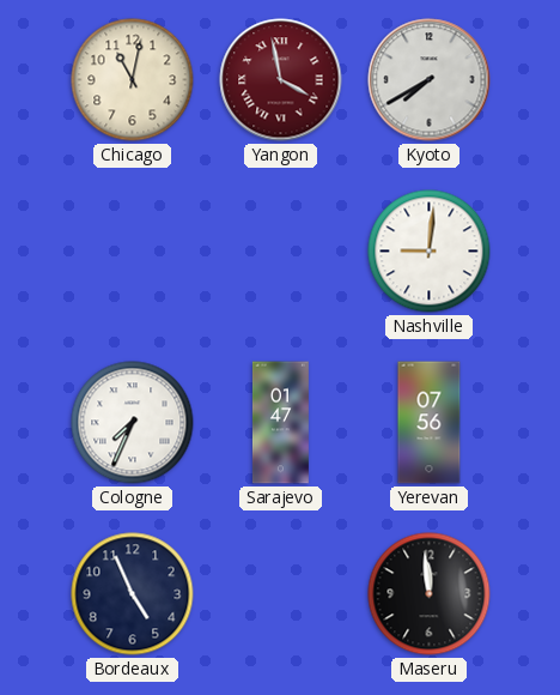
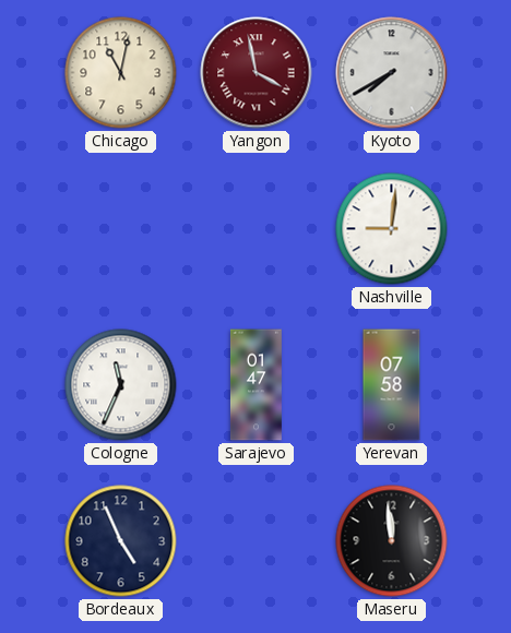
Cologne: 7:34 -> 11:34
Yerevan: 07:56 -> 07:58
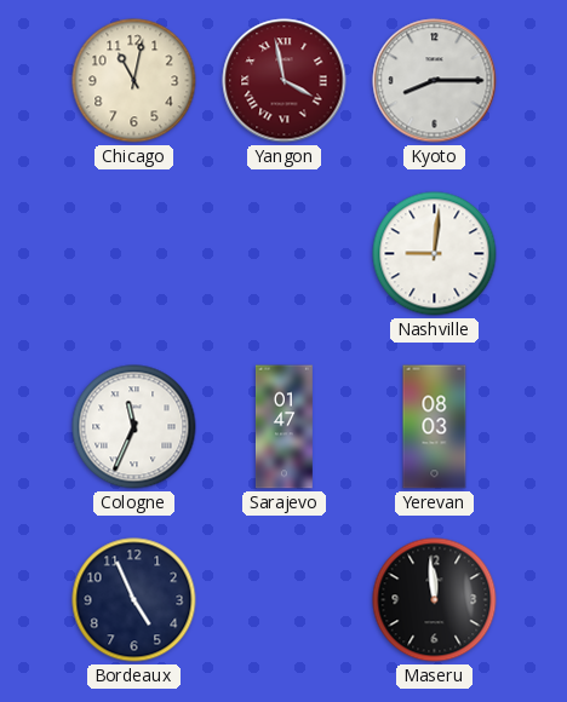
Kyoto: 7:40 -> 8:15
Yerevan: 07:58 -> 08:03
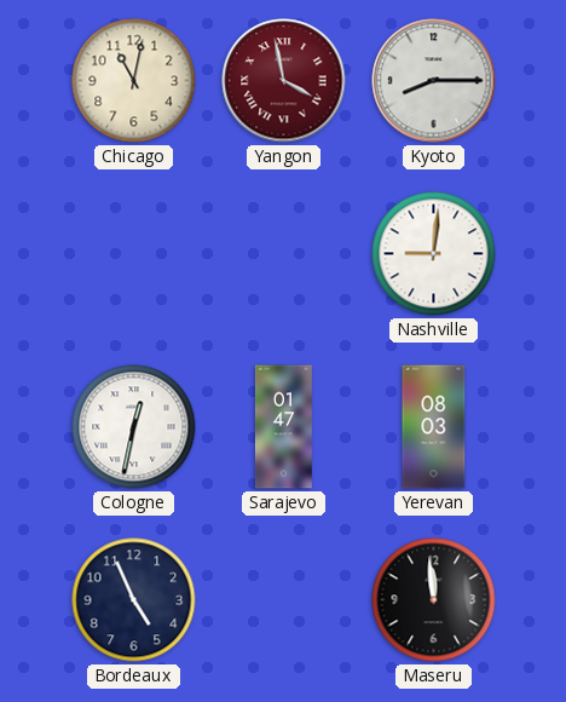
Cologne: 11:34 -> 12:32
